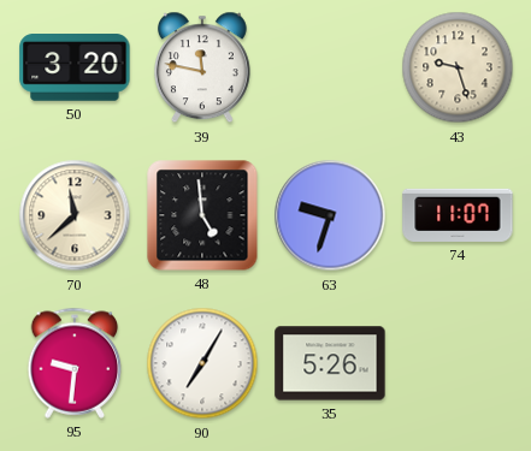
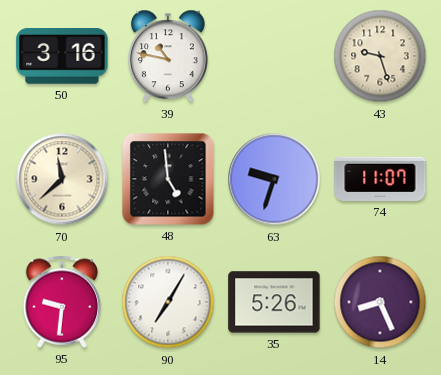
50: 3:20 -> 3:16
39: 11:47 -> 10:47
14: none -> 8:26
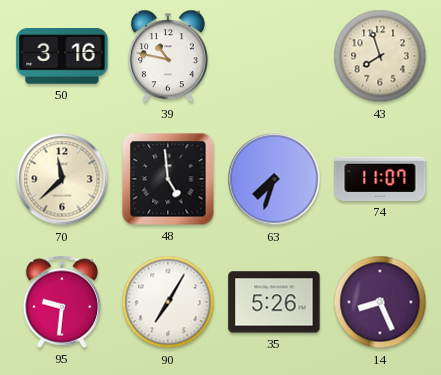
43: 9:27 -> 7:57
63: 9:33 -> 7:33
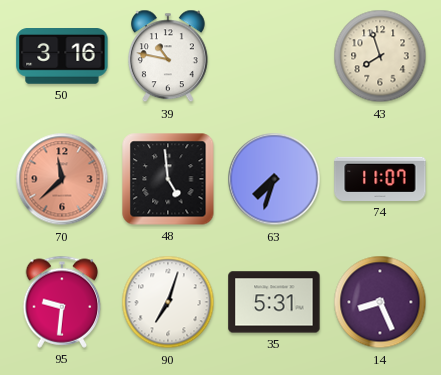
70 dial: cream -> salmon
90: 7:05 -> 7:03
35: 5:26 -> 5:31
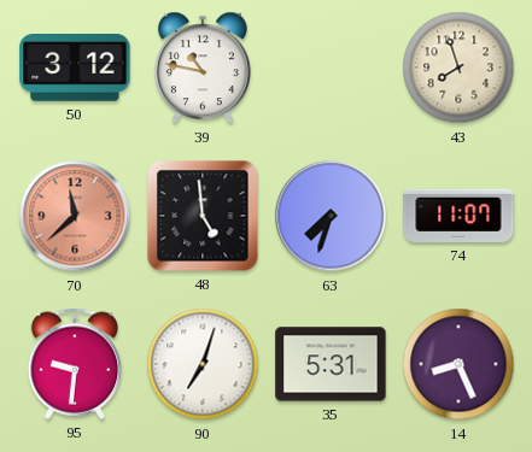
50: 3:16 -> 3:12
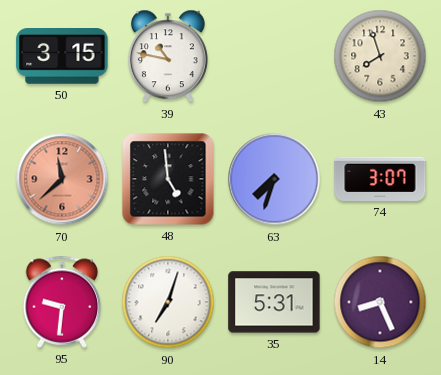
50: 3:12 -> 3:15
74: 11:07 -> 3:07
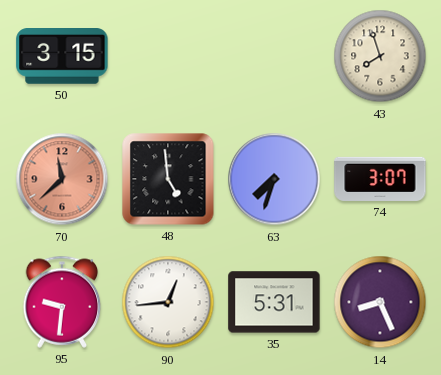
39: 10:47 -> none
90: 7:03 -> 12:44
